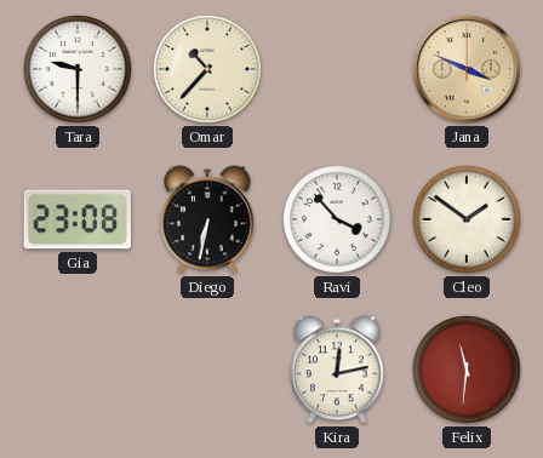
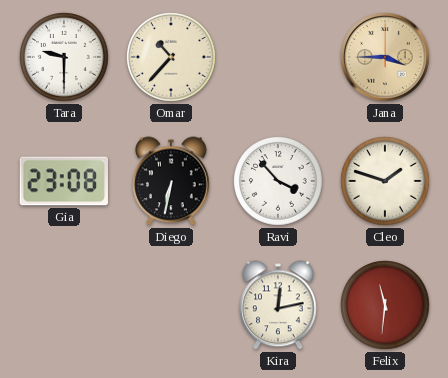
Jana: 3:49 -> 3:45
Cleo: 1:51 -> 1:48
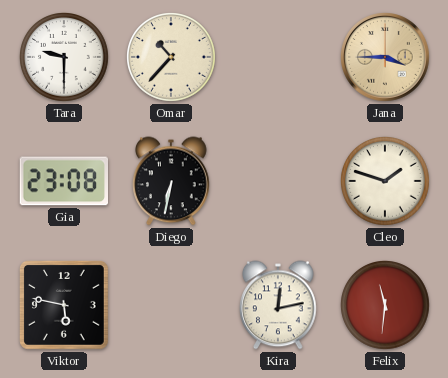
Ravi: 3:53 -> none
Viktor: none -> 5:47
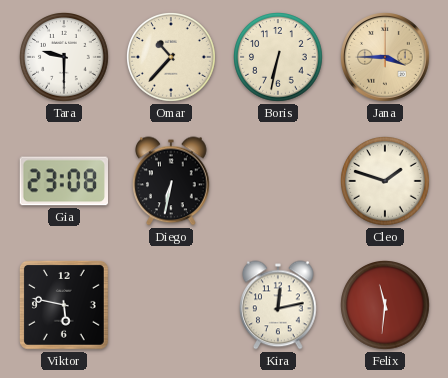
Boris: none -> 6:32
